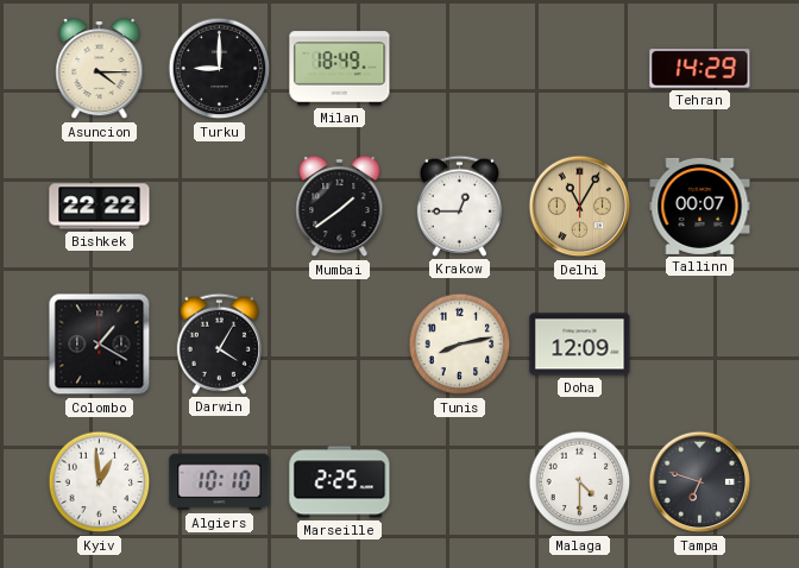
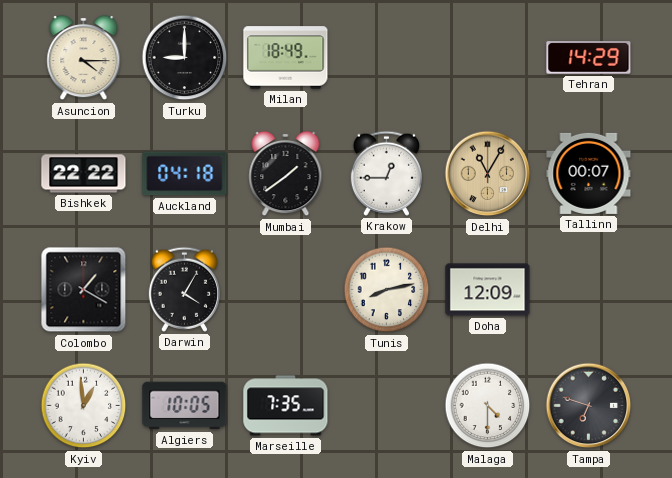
Auckland: none -> 04:18
Algiers: 10:10 -> 10:05
Marseille: 2:25 -> 7:35
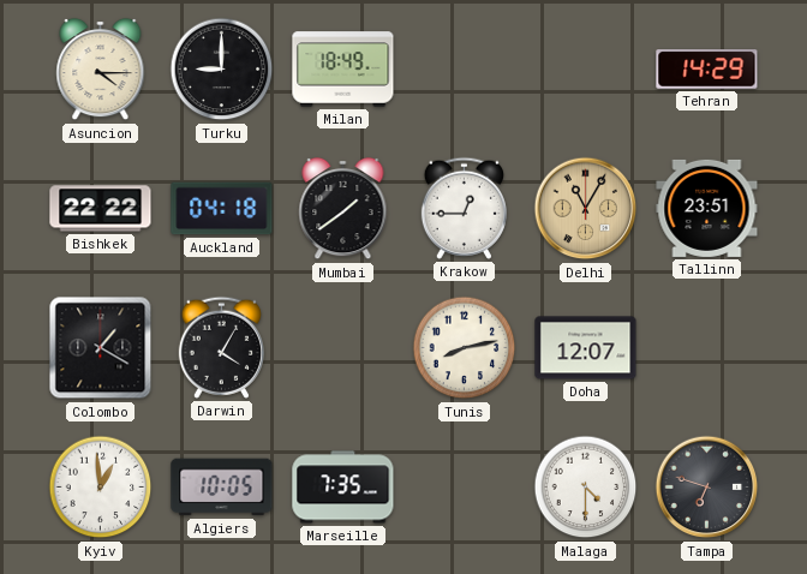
Tallinn: 00:07 -> 23:51
Doha: 12:09 -> 12:07
